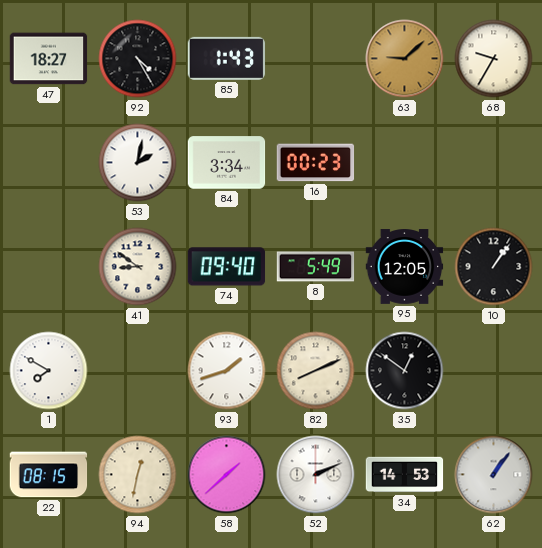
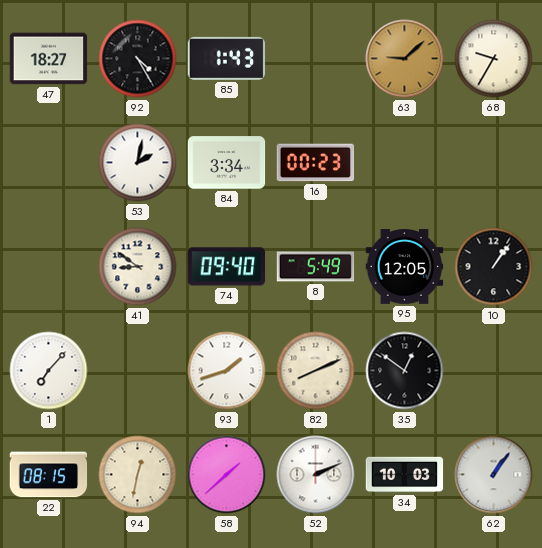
1: 7:50 -> 7:07
34: 14:53 -> 10:03
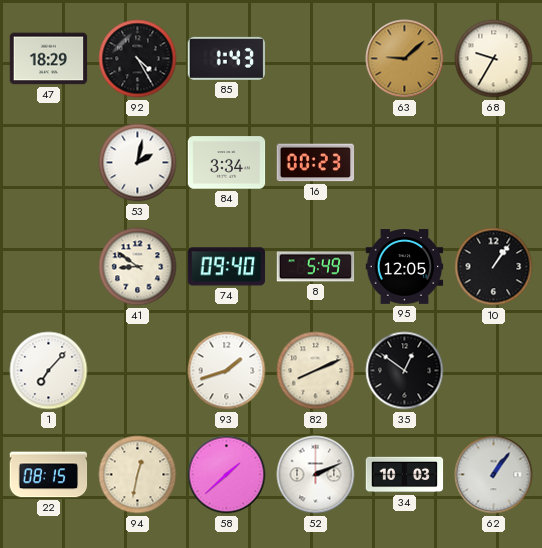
47: 18:27 -> 18:29
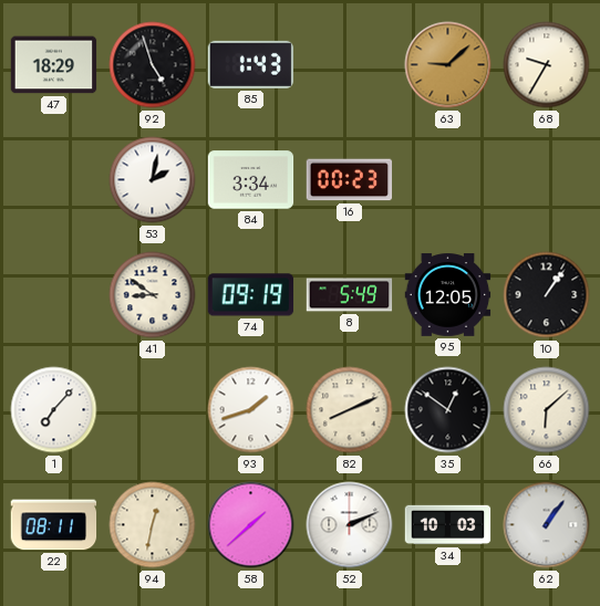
92: 4:25 -> 4:57
74: 09:40 -> 09:19
66: none -> 6:08
22: 08:15 -> 08:11
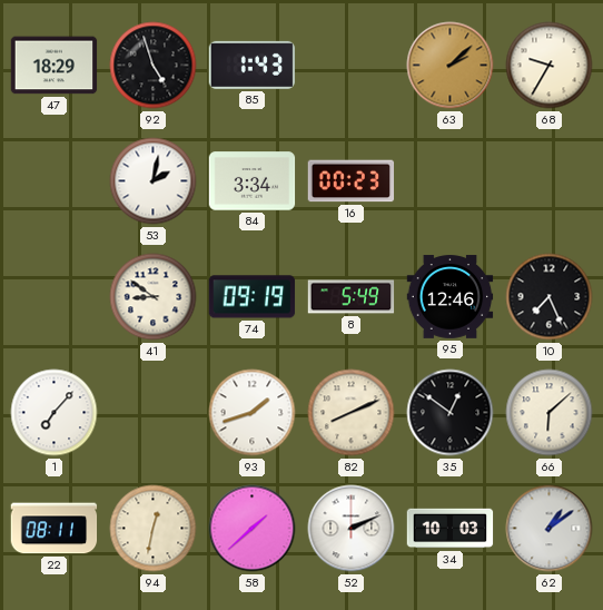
63: 9:08 -> 2:08
95: 12:05 -> 12:46
10: 1:06 -> 7:26
62: 1:06 -> 1:09
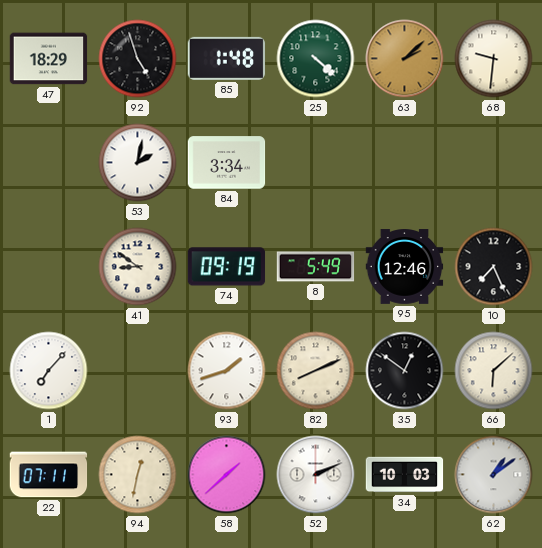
85: 1:43 -> 1:48
25: none -> 4:22
68: 9:35 -> 9:31
16: 00:23 -> none
22: 08:11 -> 07:11
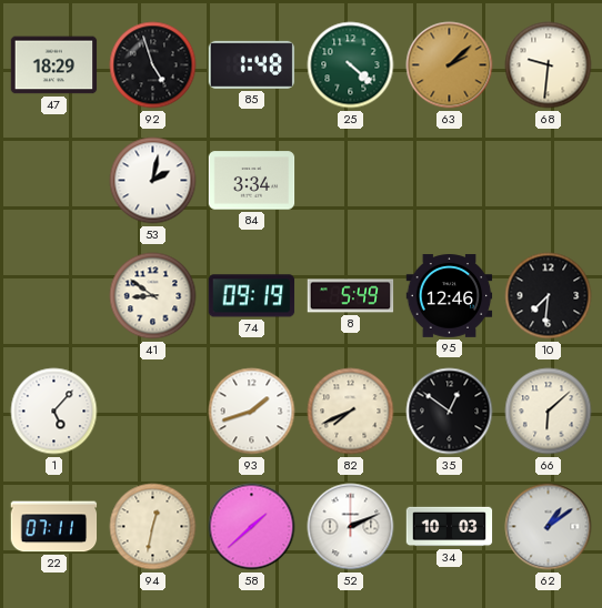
10: 7:26 -> 7:31
1: 7:07 -> 5:07
82: 8:11 -> 7:41
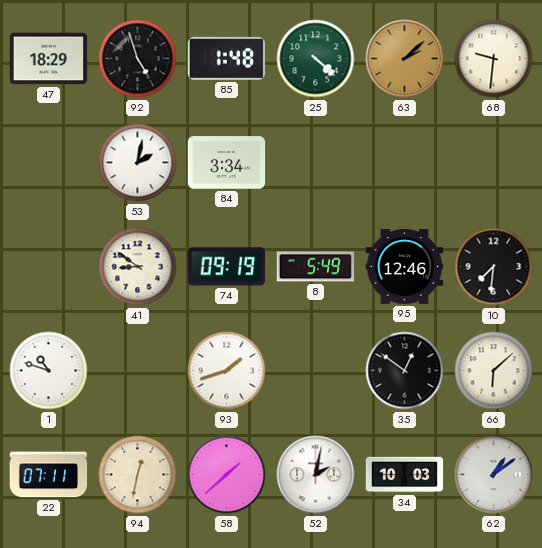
1: 5:07 -> 10:48
82: 7:41 -> none
52: 2:11 -> 2:02
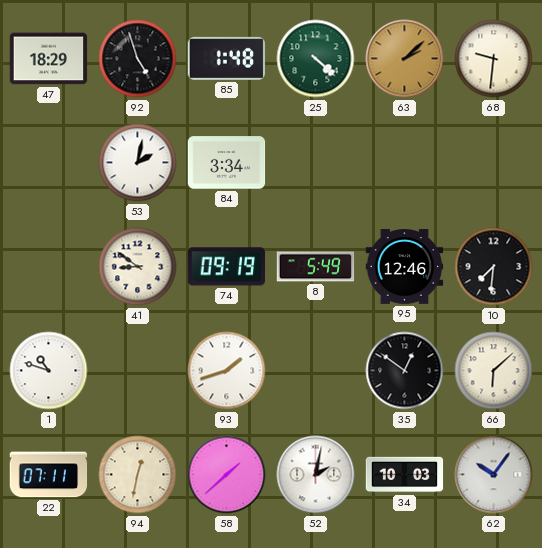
62: 1:09 -> 10:06
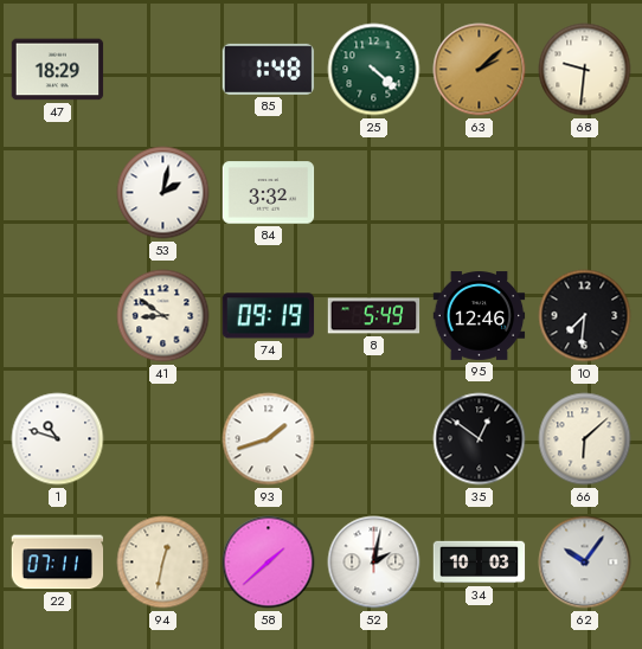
92: 4:57 -> none
84: 3:34 -> 3:32
